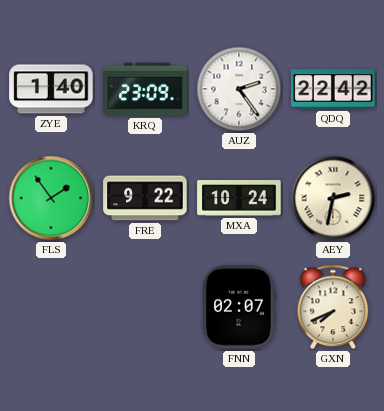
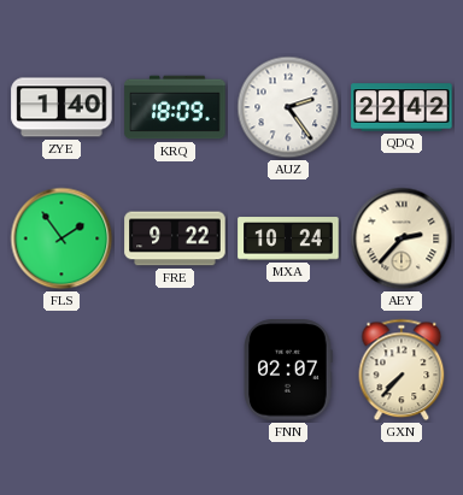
KRQ: 23:09 -> 18:09
AEY: 2:32 -> 2:37
GXN: 7:41 -> 7:37
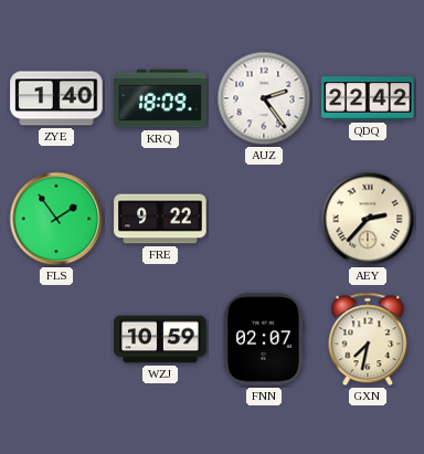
MXA: 10:24 -> none
WZJ: none -> 10:59
GXN: 7:37 -> 7:32
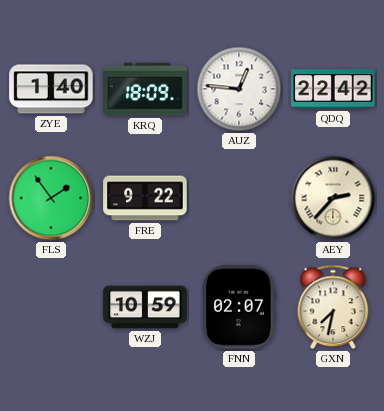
AUZ: 2:24 -> 12:46
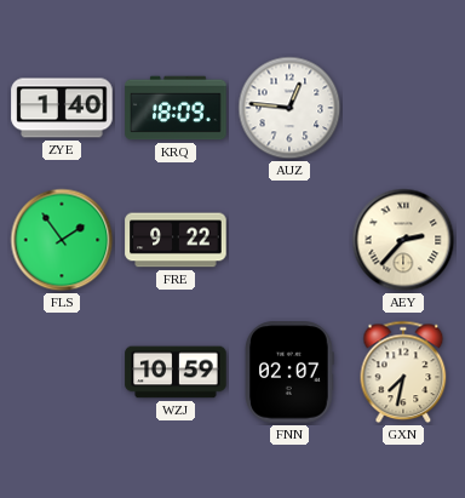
QDQ: 22:42 -> none
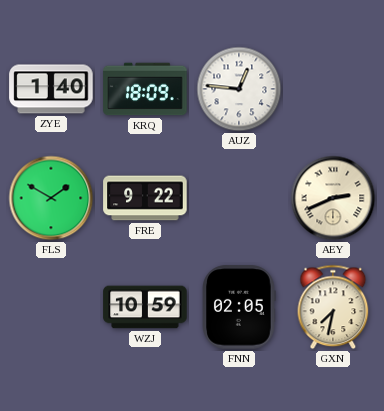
FLS: 1:54 -> 1:50
AEY: 2:37 -> 2:41
FNN: 02:07 -> 02:05
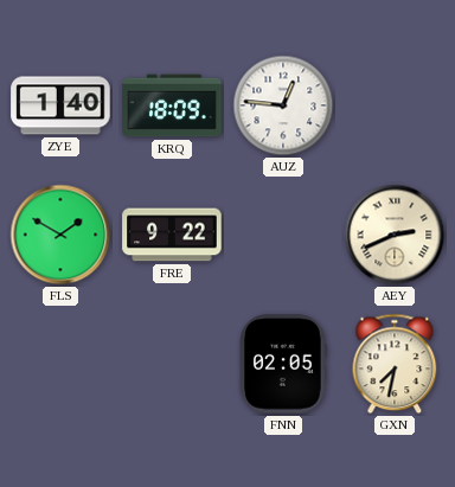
WZJ: 10:59 -> none
